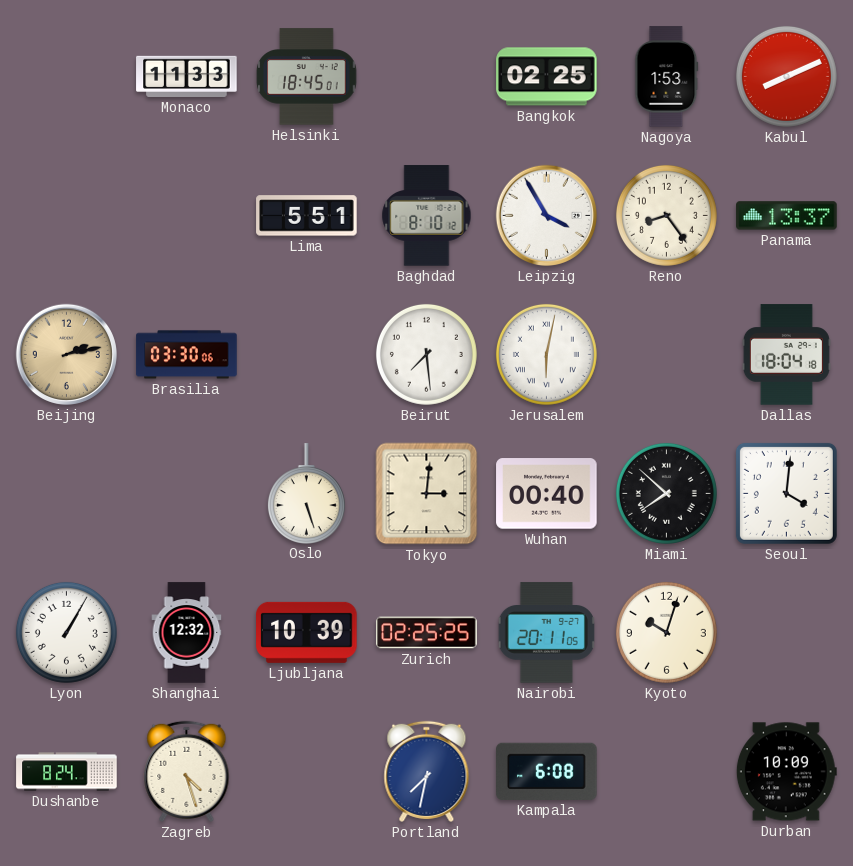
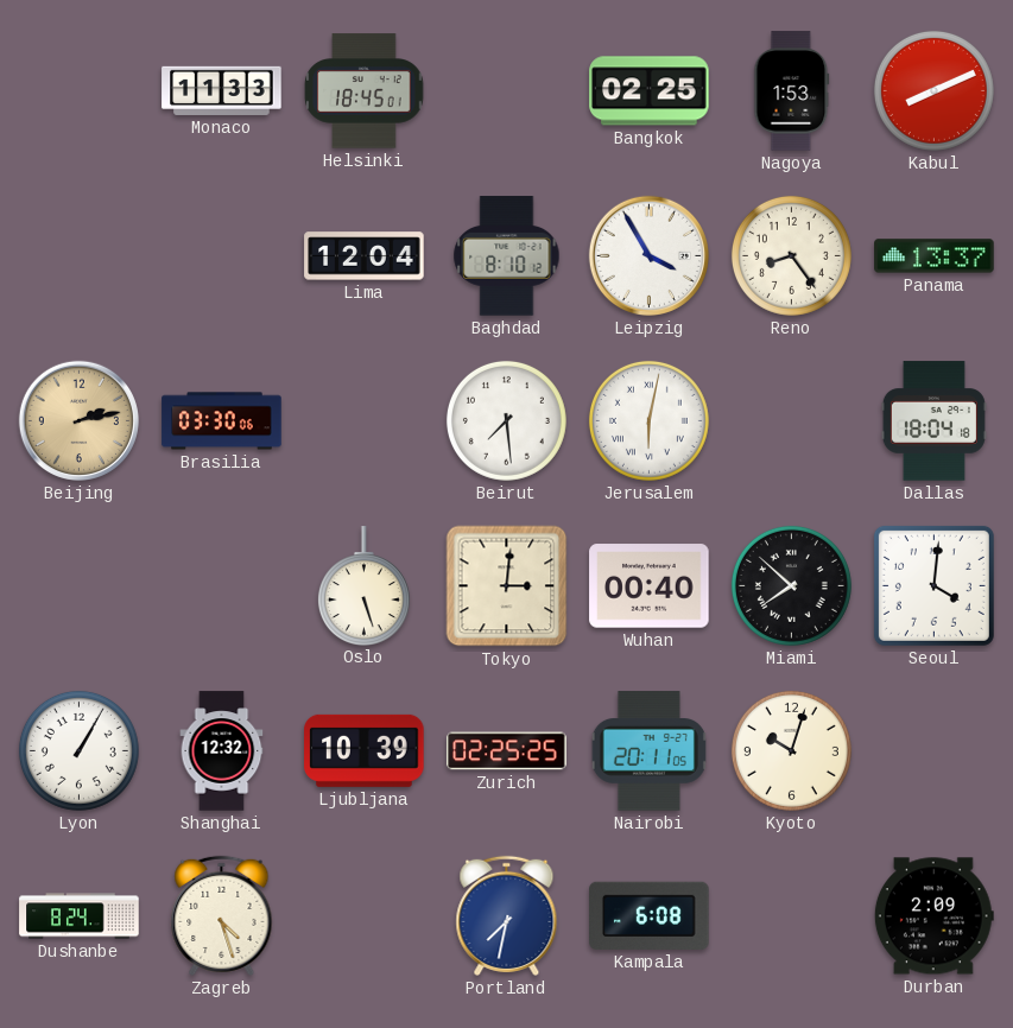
Lima: 5:51 -> 12:04
Durban: 10:09 -> 2:09
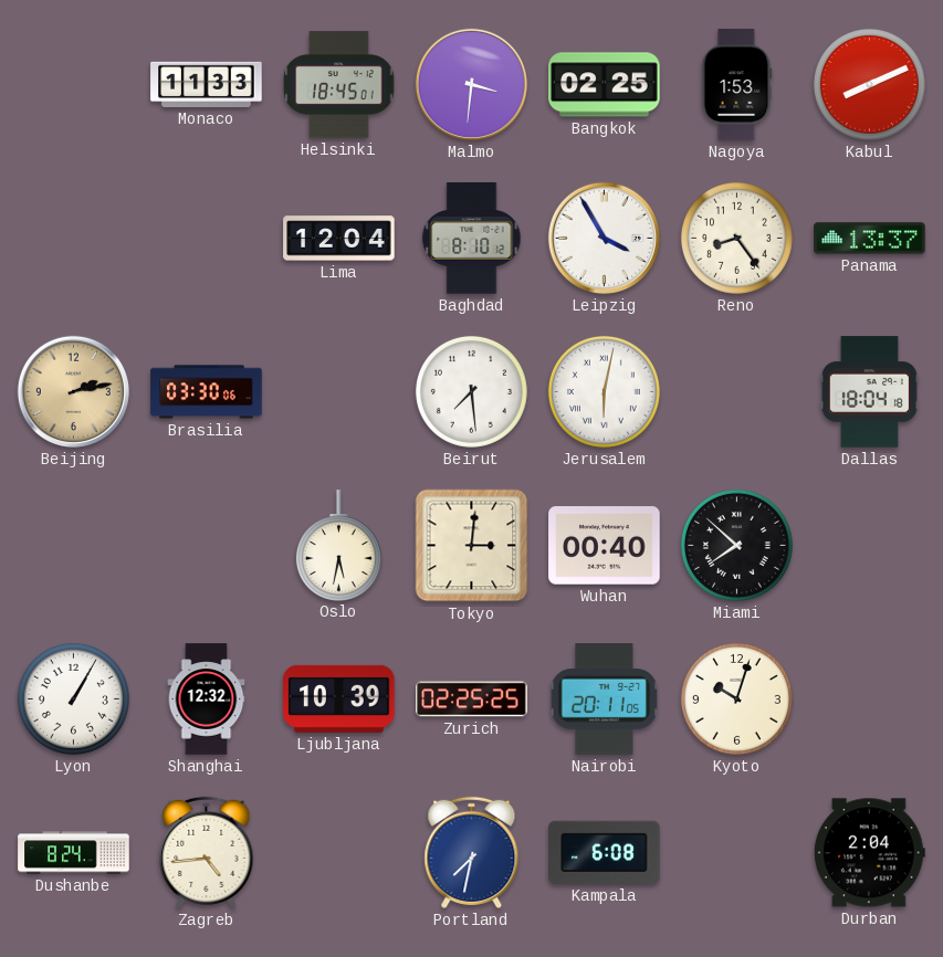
Malmo: none -> 3:31
Oslo: 5:27 -> 5:32
Seoul: 4:01 -> none
Zagreb: 4:27 -> 4:44
Durban: 2:09 -> 2:04
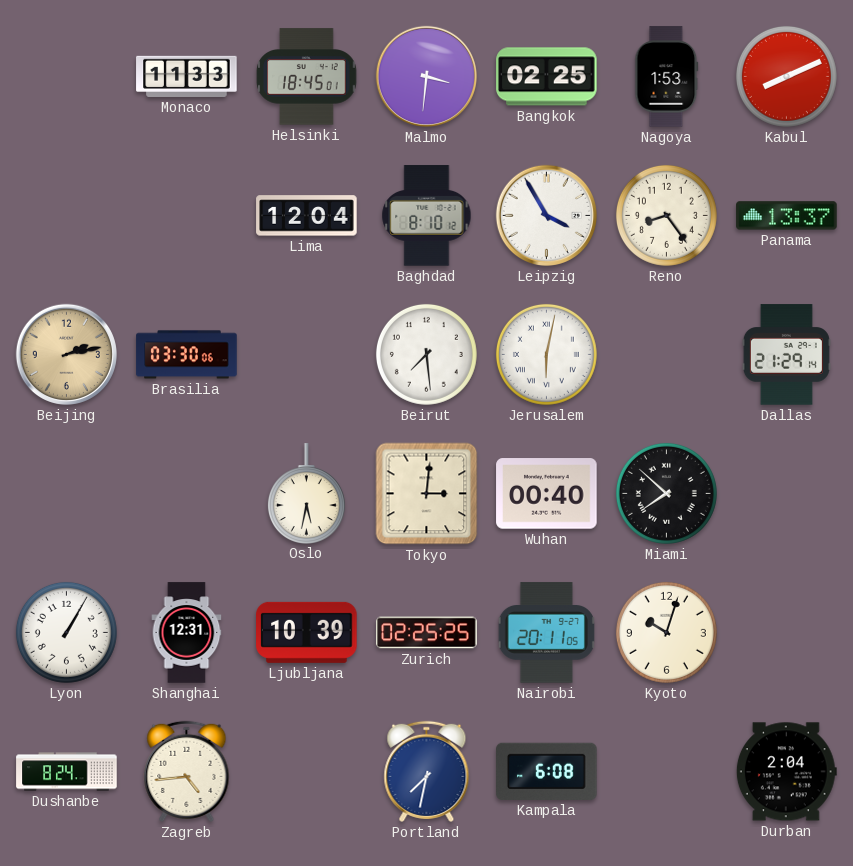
Dallas: 18:04 -> 21:29
Shanghai: 12:32 -> 12:31
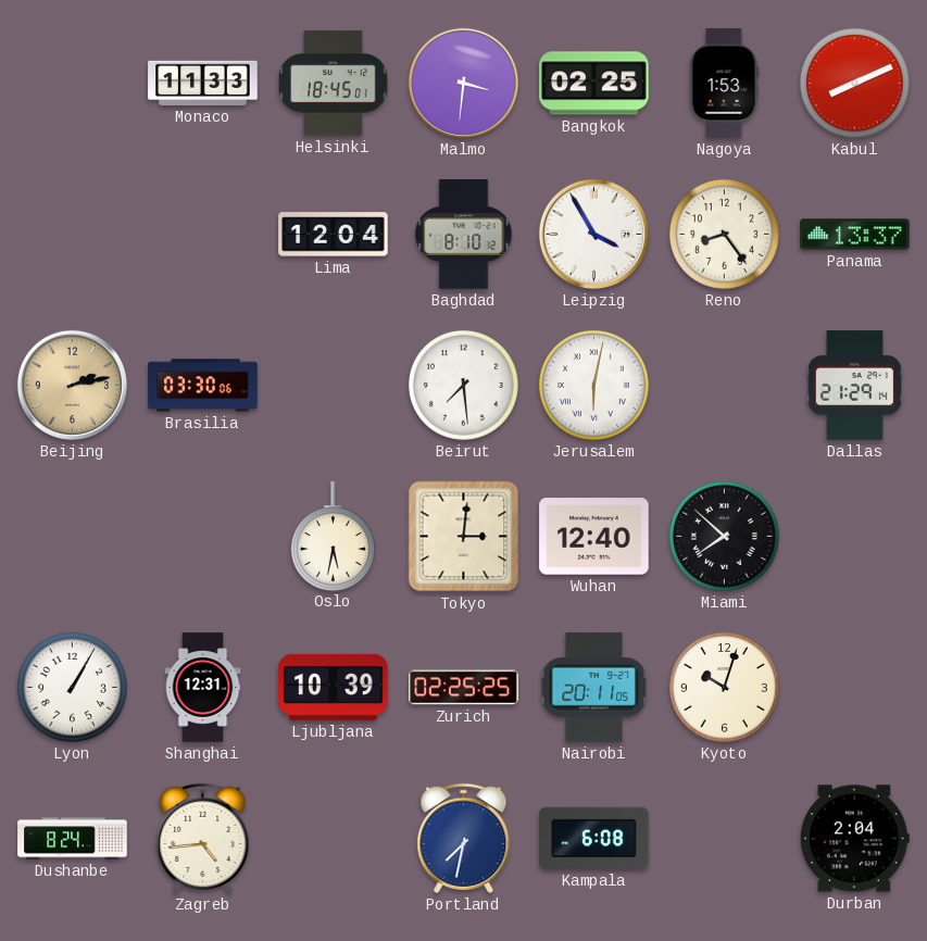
Wuhan: 00:40 -> 12:40
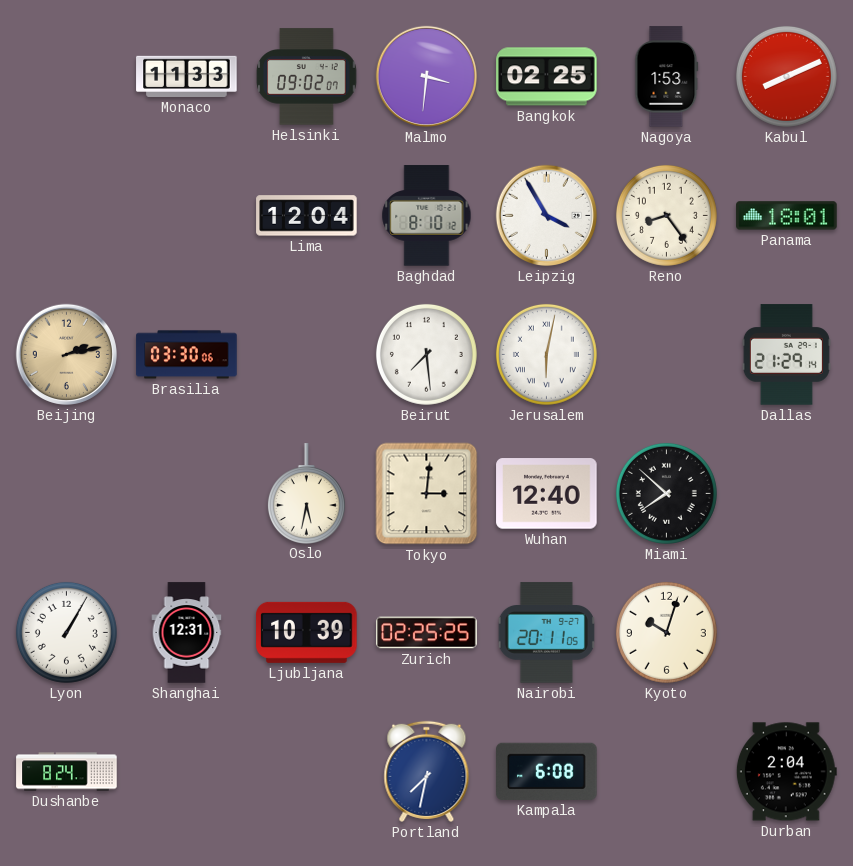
Helsinki: 18:45 -> 09:02
Panama: 13:37 -> 18:01
Zagreb: 4:44 -> none
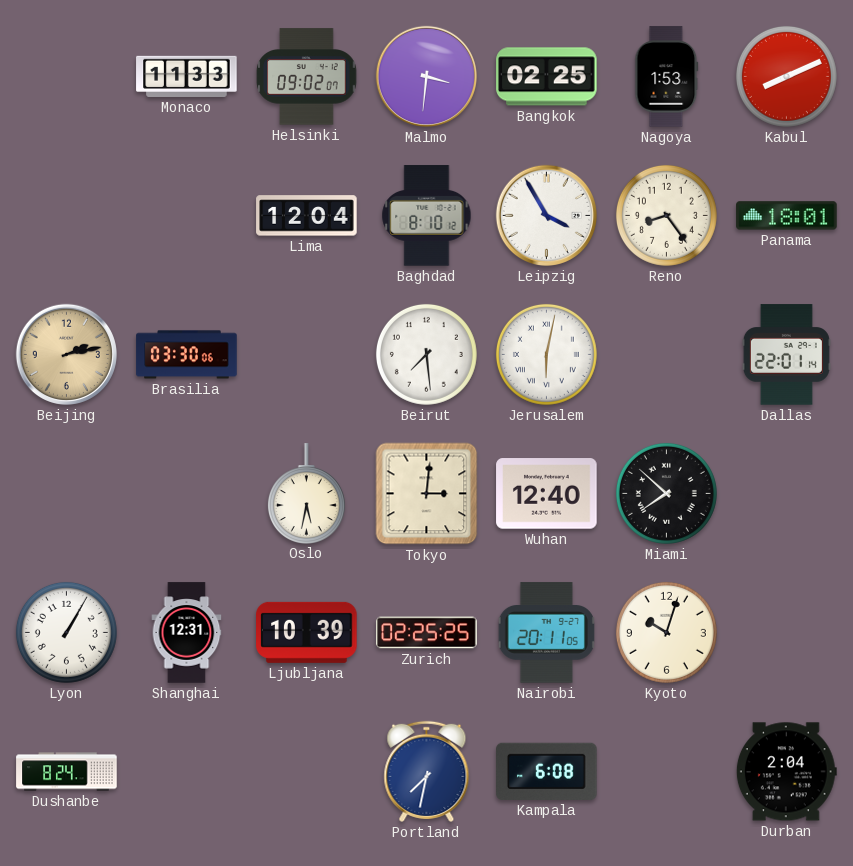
Dallas: 21:29 -> 22:01
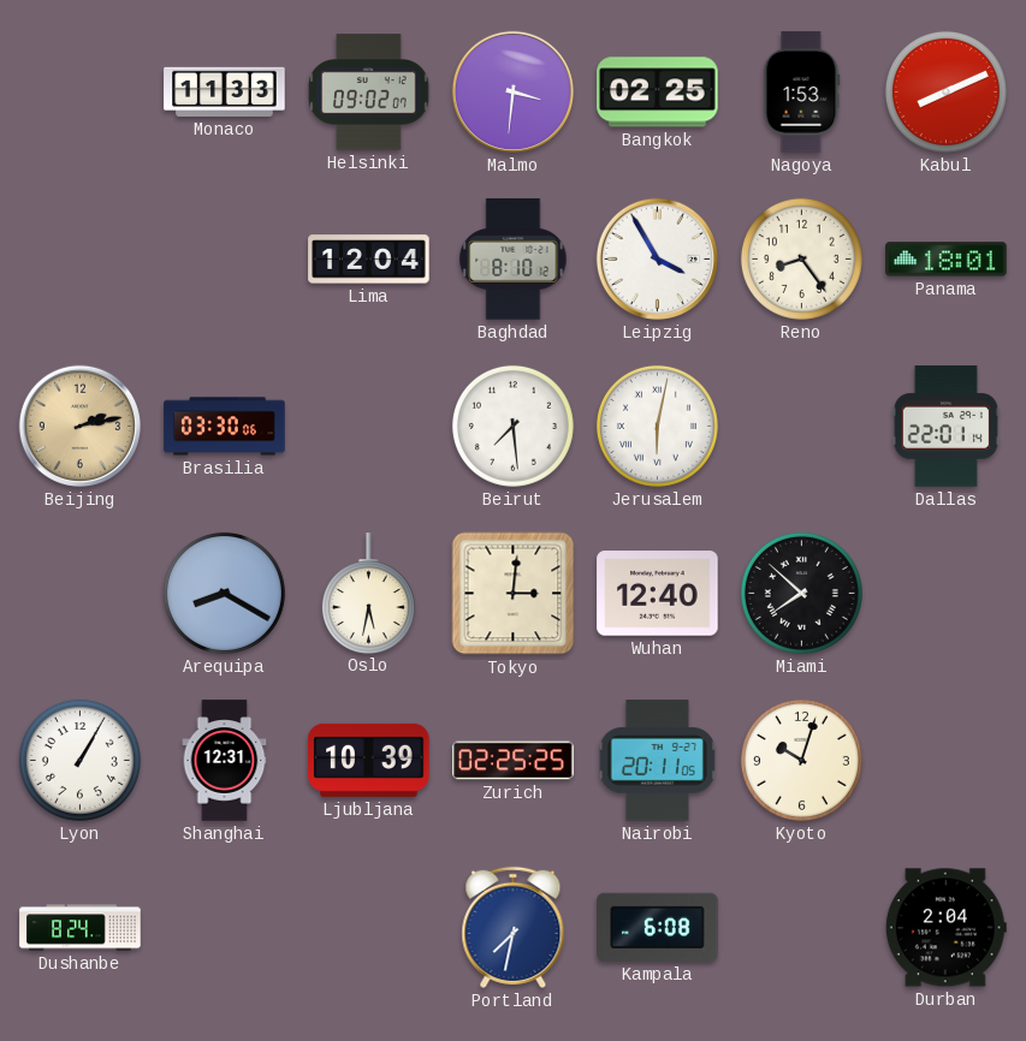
Arequipa: none -> 8:20
